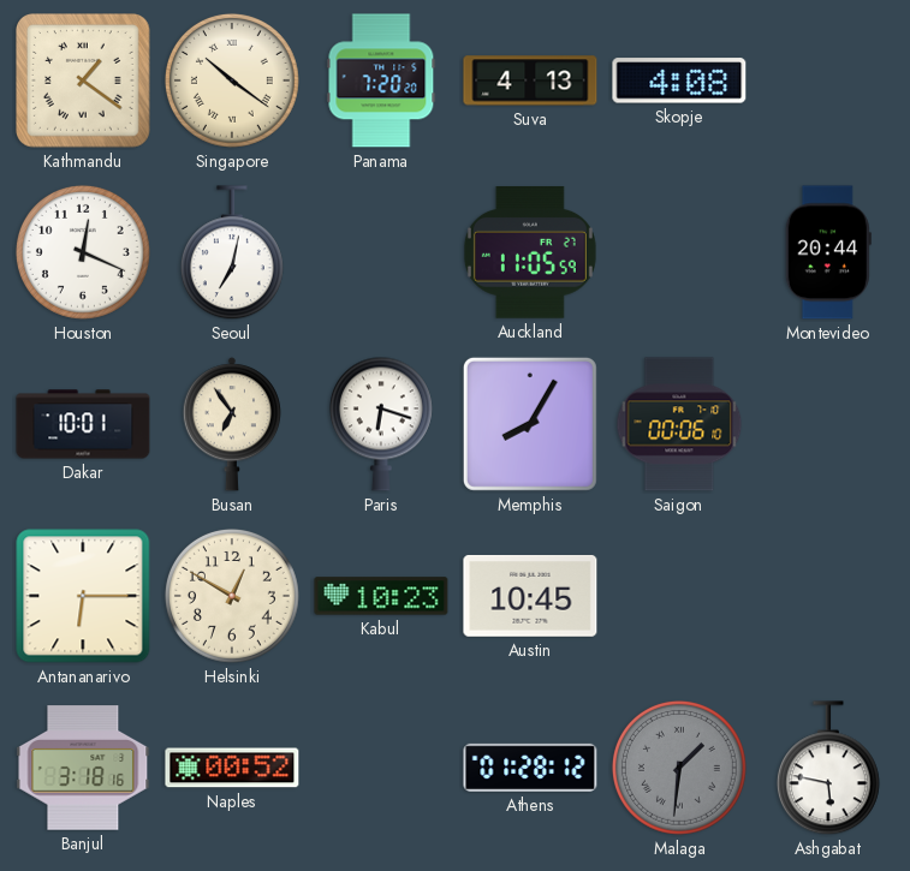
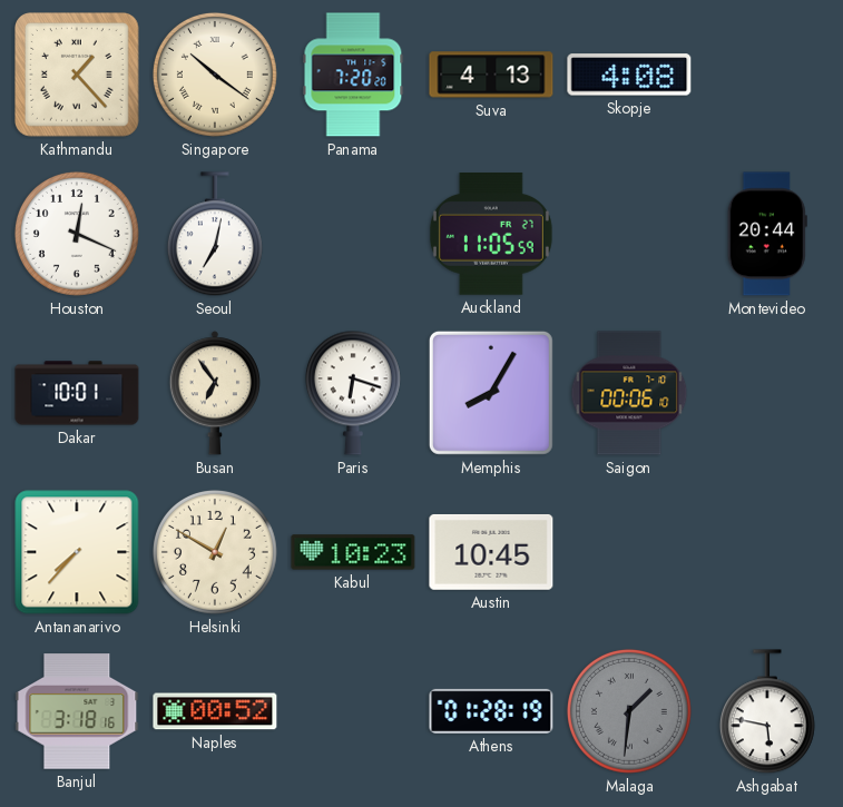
Kathmandu: 1:21 -> 1:23
Antananarivo: 6:15 -> 7:37
Athens: 01:28:12 -> 01:28:19
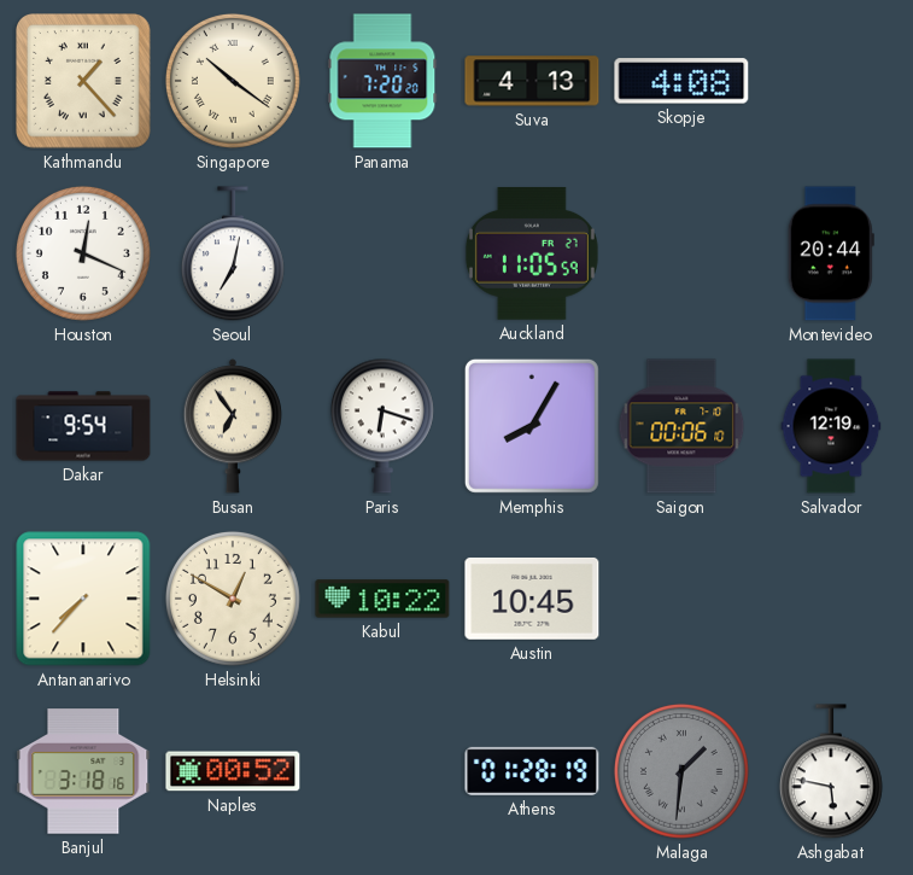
Dakar: 10:01 -> 9:54
Salvador: none -> 12:19
Kabul: 10:23 -> 10:22
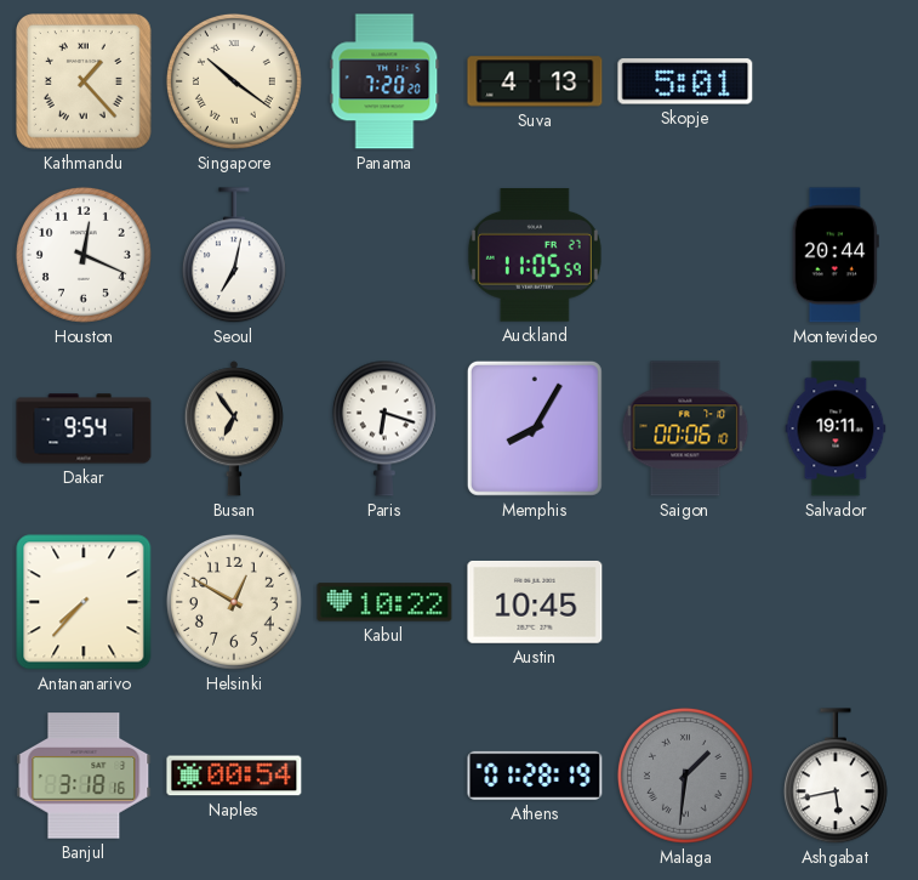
Skopje: 4:08 -> 5:01
Salvador: 12:19 -> 19:11
Naples: 00:52 -> 00:54
Ashgabat: 5:47 -> 5:43
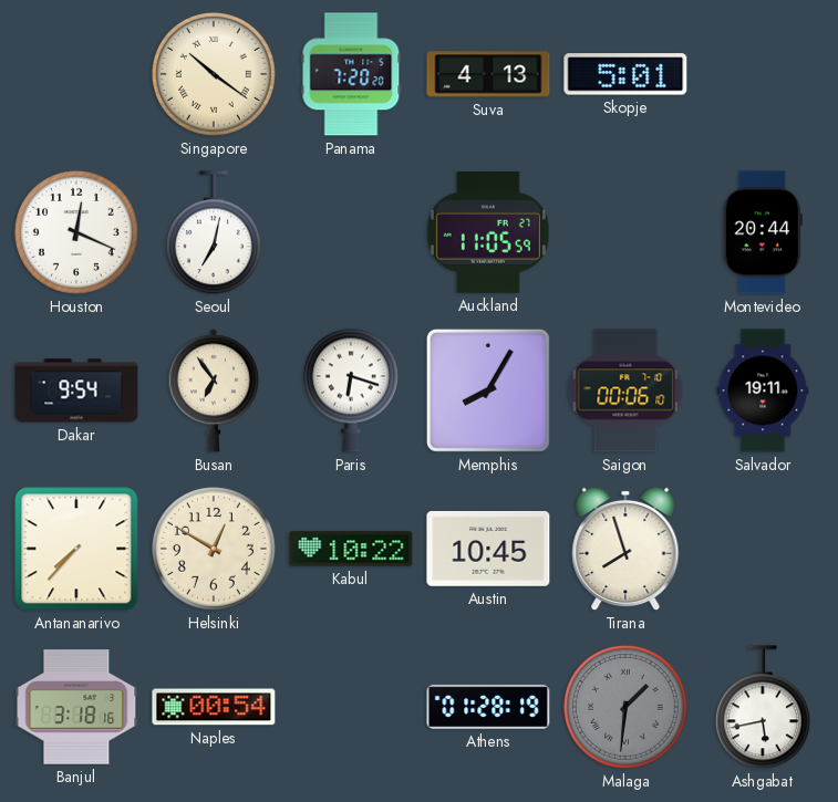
Kathmandu: 1:23 -> none
Tirana: none -> 7:57
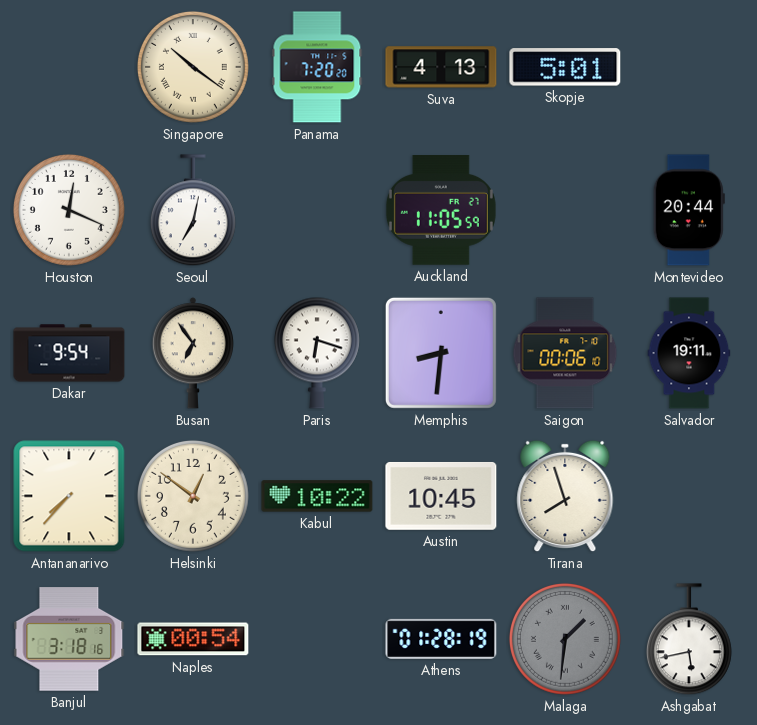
Memphis: 8:05 -> 8:31
Helsinki: 12:50 -> 12:51
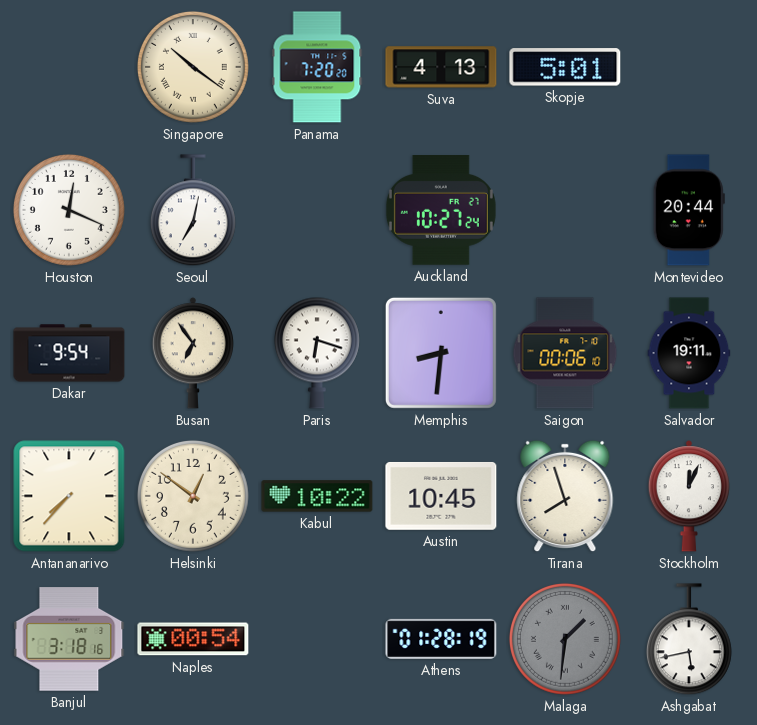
Auckland: 11:05 -> 10:27
Stockholm: none -> 12:04
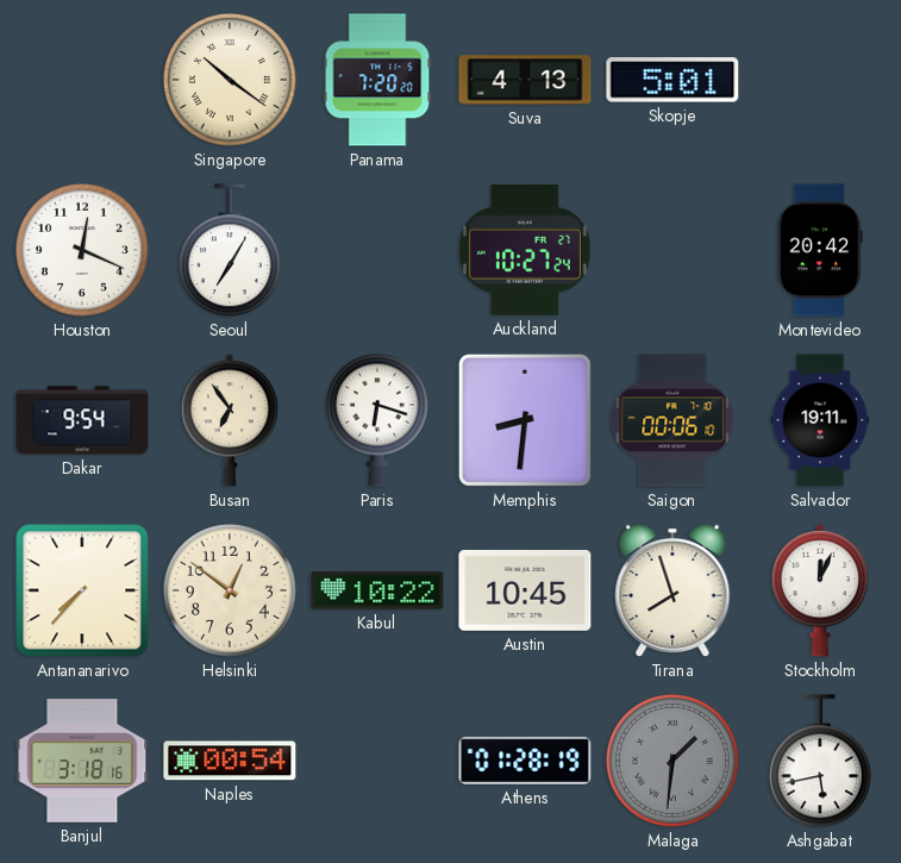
Seoul: 7:02 -> 7:05
Montevideo: 20:44 -> 20:42
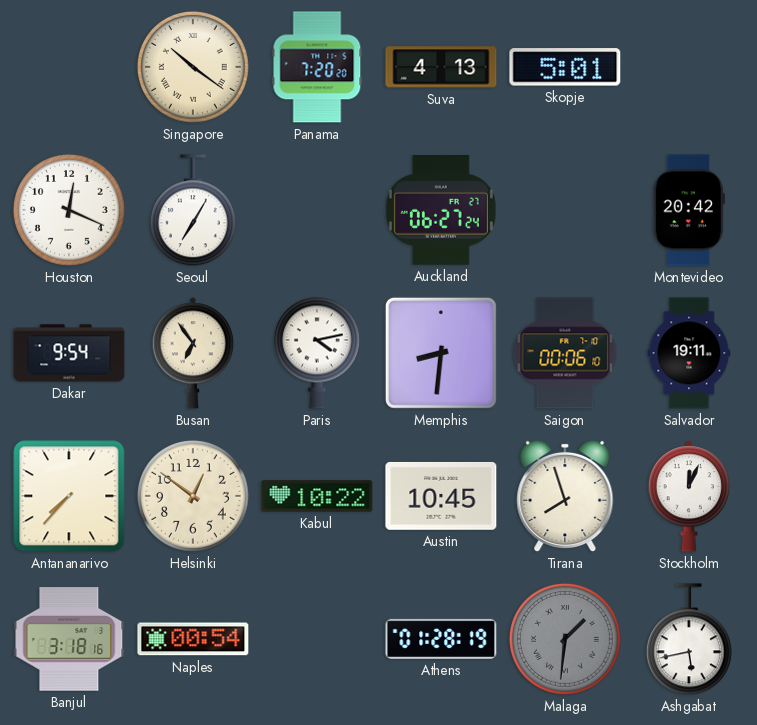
Auckland: 10:27 -> 06:27
Paris: 6:18 -> 4:13
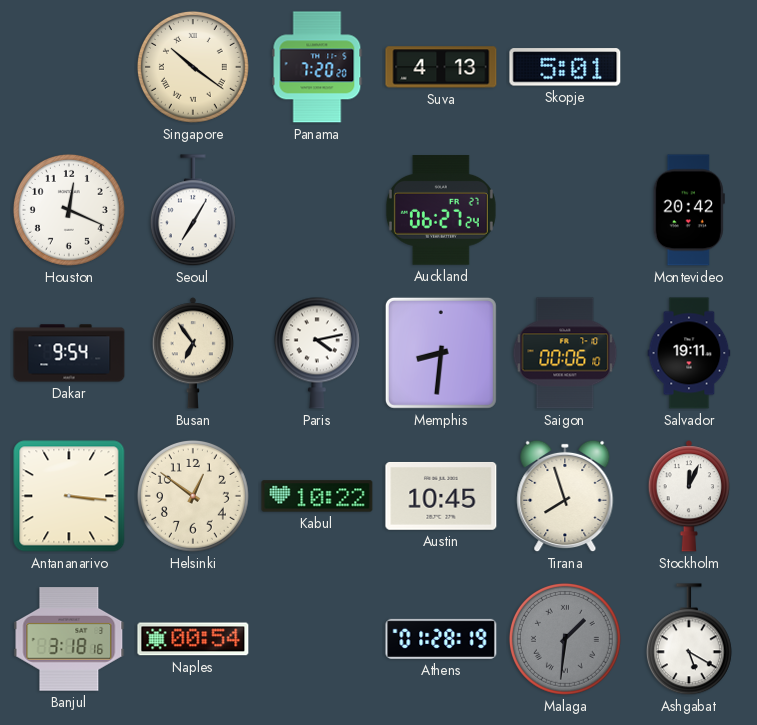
Antananarivo: 7:37 -> 3:16
Ashgabat: 5:43 -> 5:20
